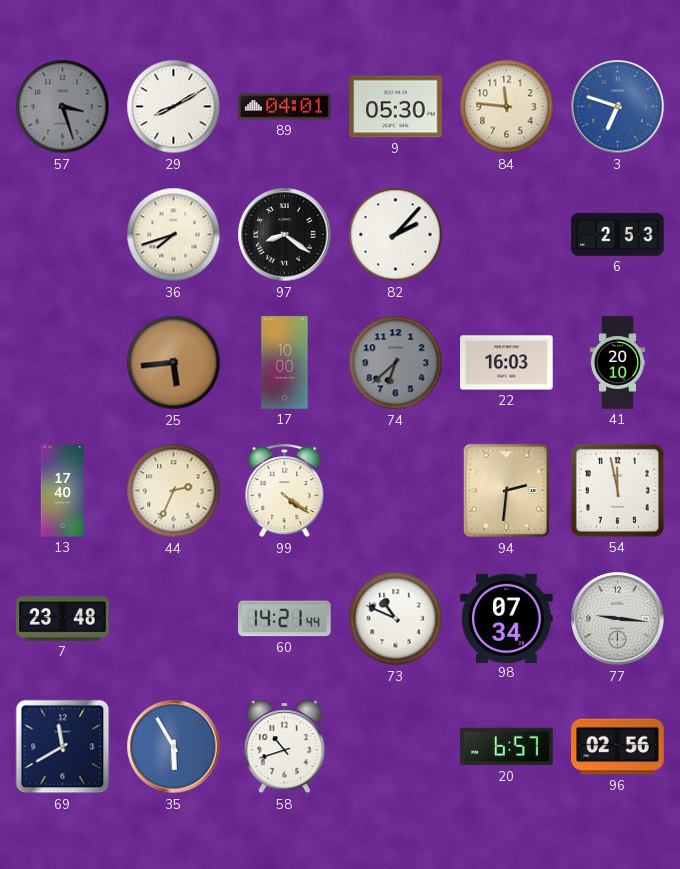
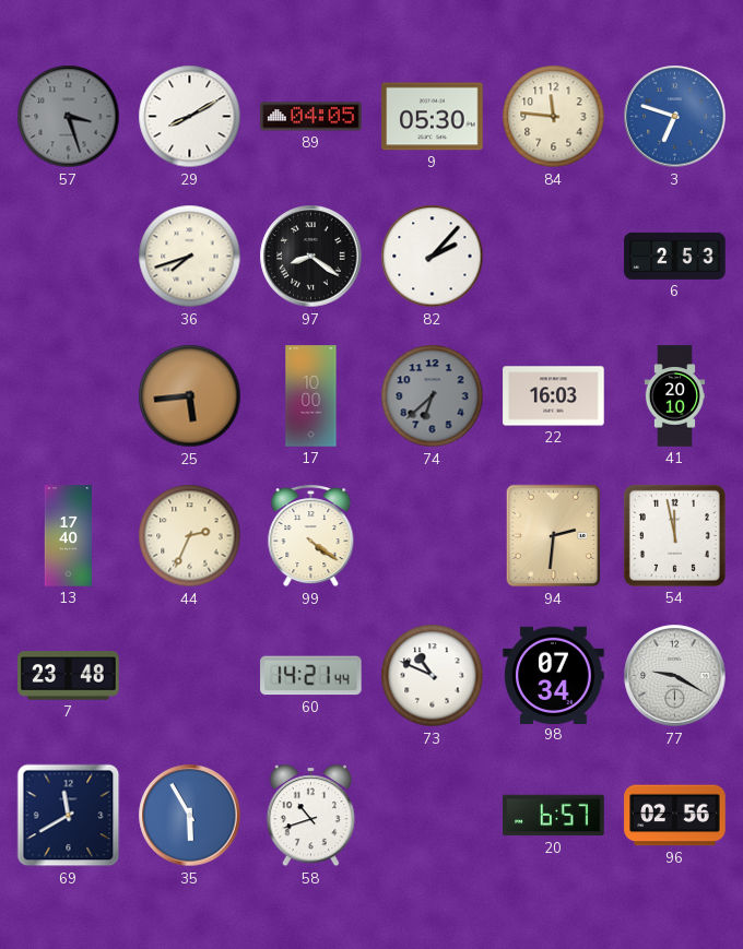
89: 04:01 -> 04:05
77: 9:16 -> 9:20
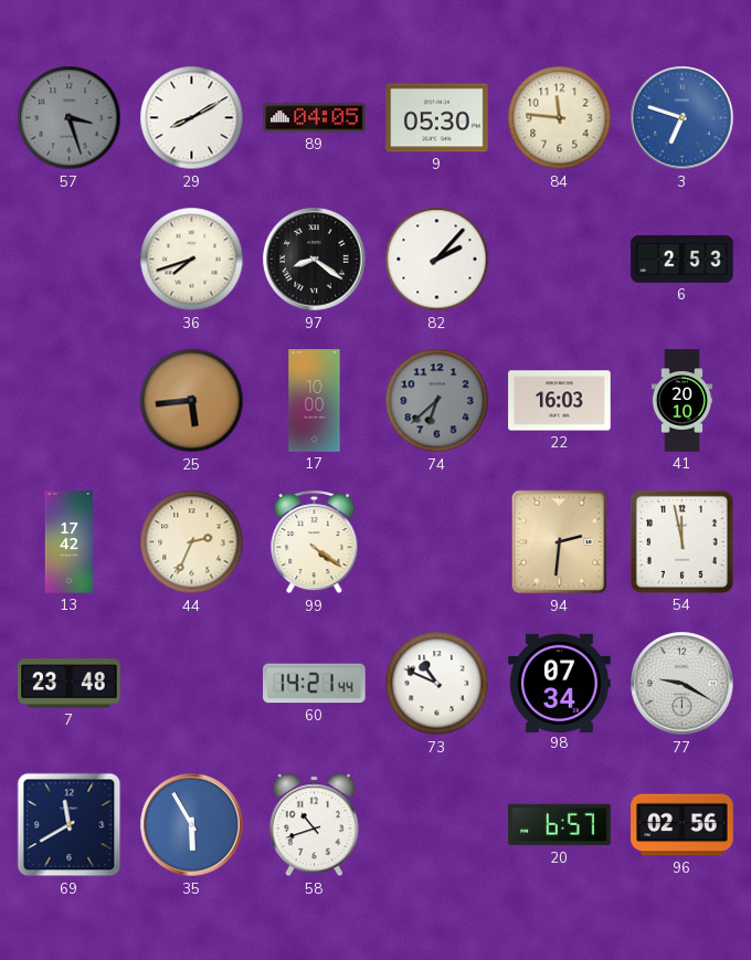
13: 17:40 -> 17:42
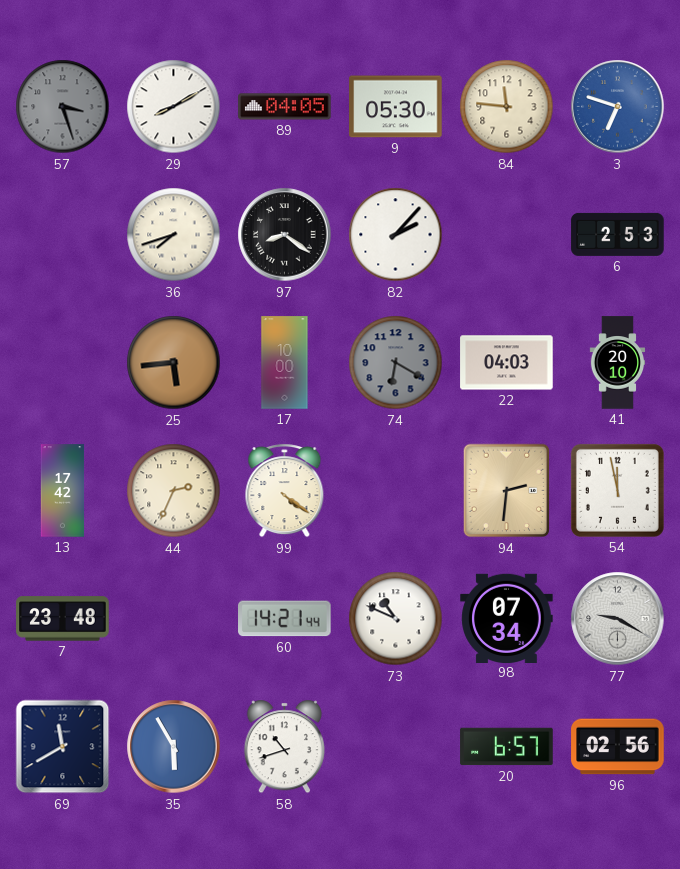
74: 6:38 -> 6:20
22: 16:03 -> 04:03
